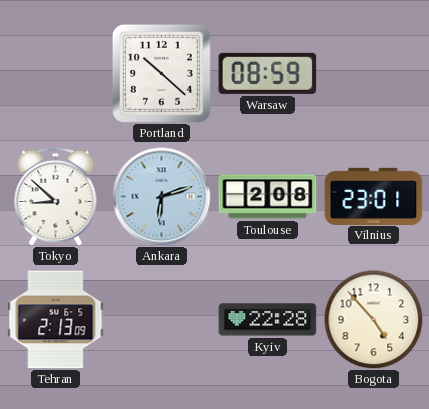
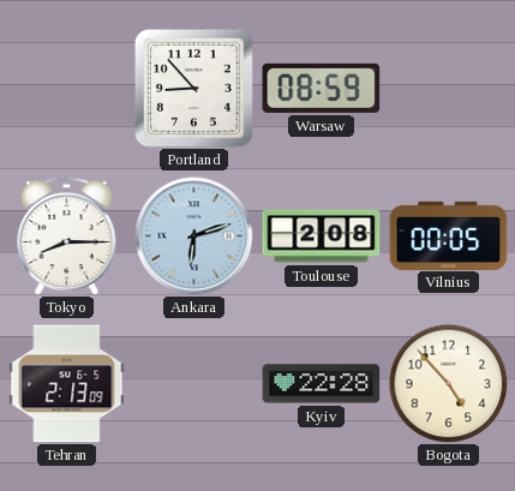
Portland: 10:22 -> 8:53
Tokyo: 8:52 -> 8:15
Vilnius: 23:01 -> 00:05
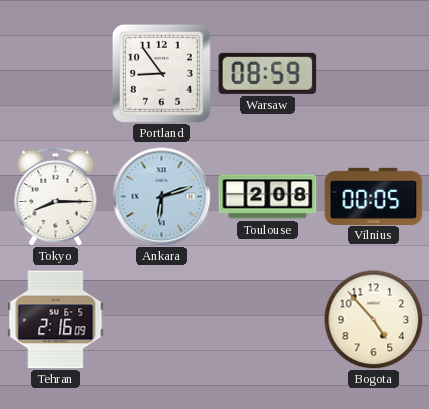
Portland: 8:53 -> 8:54
Tehran: 2:13 -> 2:16
Kyiv: 22:28 -> none
